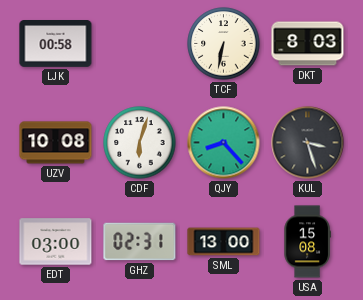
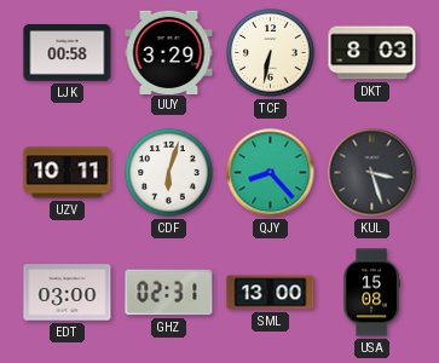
UUY: none -> 3:29
UZV: 10:08 -> 10:11
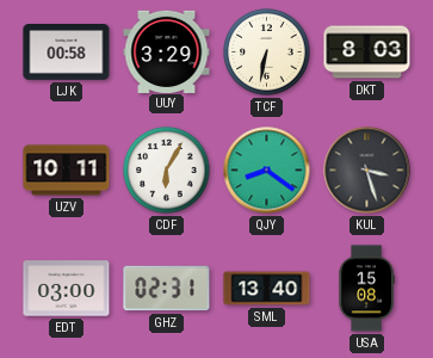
CDF: 6:03 -> 6:05
QJY: 8:23 -> 8:21
SML: 13:00 -> 13:40
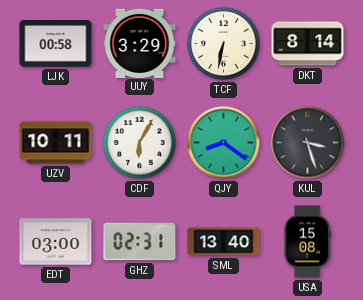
DKT: 8:03 -> 8:14
